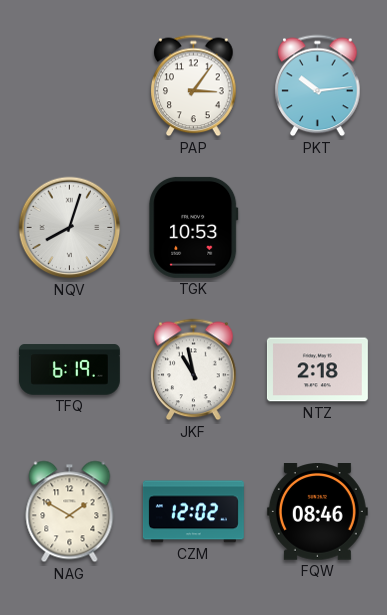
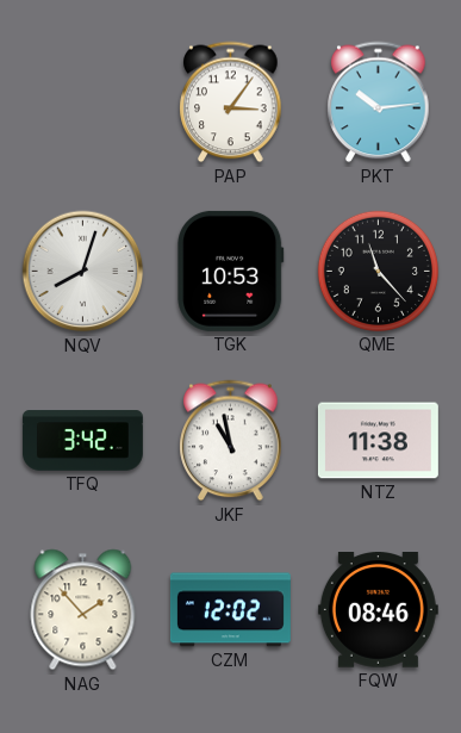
QME: none -> 11:23
TFQ: 6:19 -> 3:42
NTZ: 2:18 -> 11:38
NAG: 1:50 -> 1:53
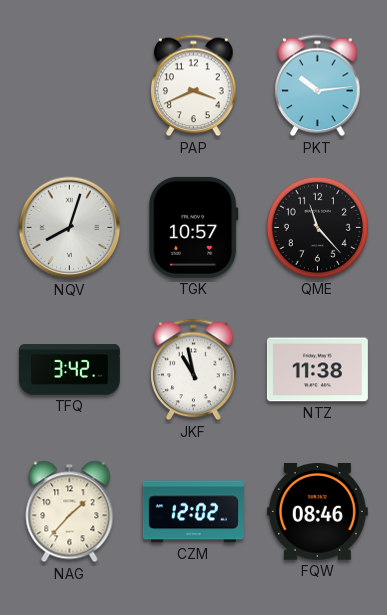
PAP: 3:06 -> 3:41
TGK: 10:53 -> 10:57
NAG: 1:53 -> 1:37
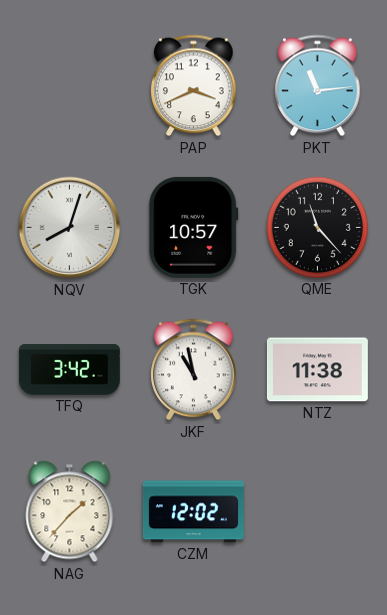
PKT: 10:14 -> 11:14
FQW: 08:46 -> none
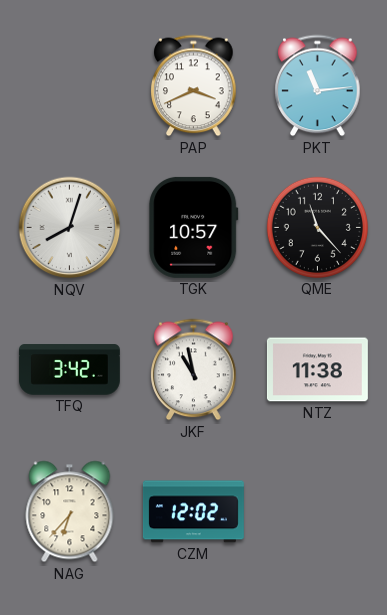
NAG: 1:37 -> 6:37
